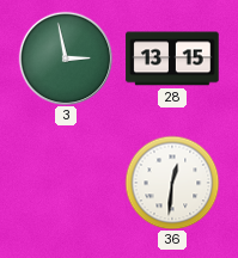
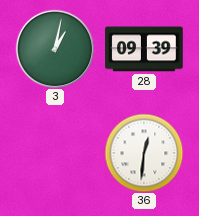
3: 2:58 -> 1:02
28: 13:15 -> 09:39
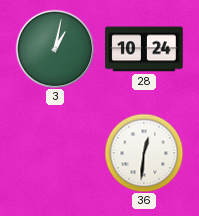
28: 09:39 -> 10:24
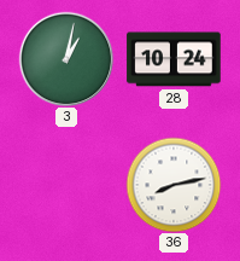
36: 12:31 -> 8:13
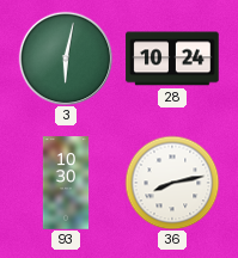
3: 1:02 -> 6:02
93: none -> 10:30
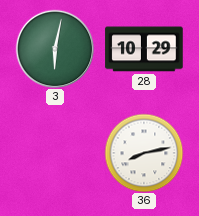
28: 10:24 -> 10:29
93: 10:30 -> none
